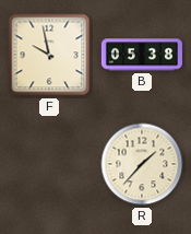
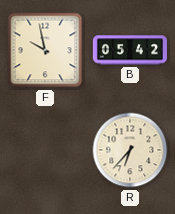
B: 05:38 -> 05:42
R: 1:37 -> 6:37
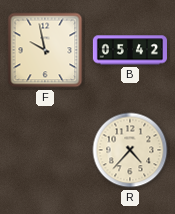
R: 6:37 -> 4:37
